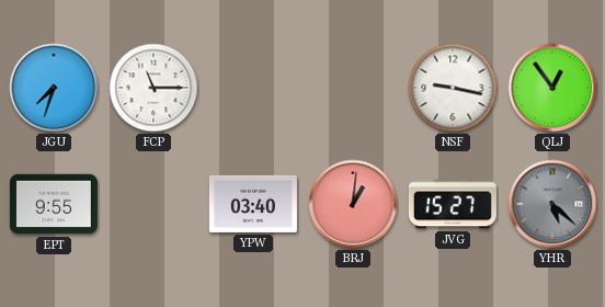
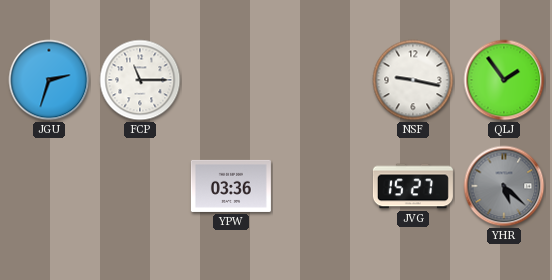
JGU: 7:33 -> 2:33
QLJ: 12:54 -> 1:54
EPT: 9:55 -> none
YPW: 03:40 -> 03:36
BRJ: 1:01 -> none
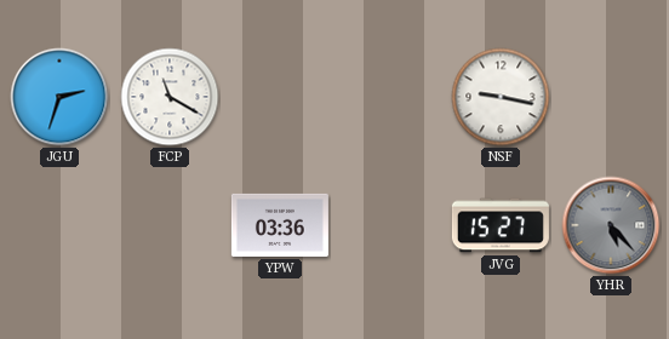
FCP: 11:15 -> 11:20
QLJ: 1:54 -> none
YHR: 5:22 -> 5:23
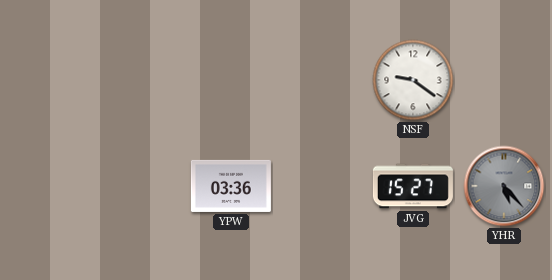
JGU: 2:33 -> none
FCP: 11:20 -> none
NSF: 9:17 -> 9:21
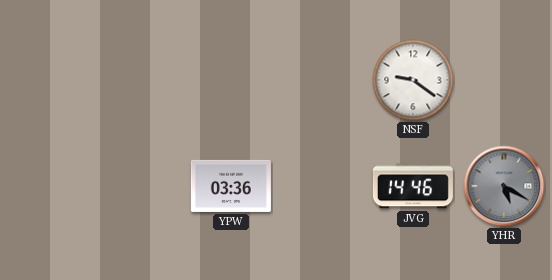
JVG: 15:27 -> 14:46
YHR: 5:23 -> 5:20
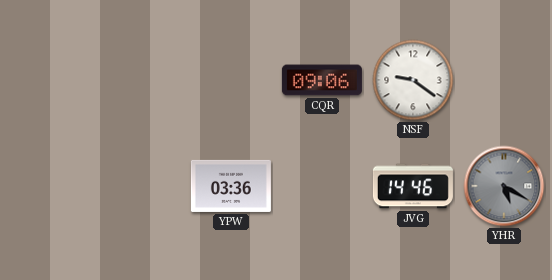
CQR: none -> 09:06
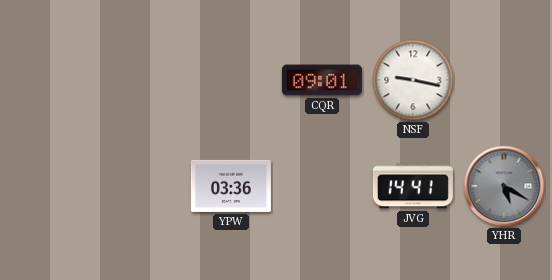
CQR: 09:06 -> 09:01
NSF: 9:21 -> 9:17
JVG: 14:46 -> 14:41
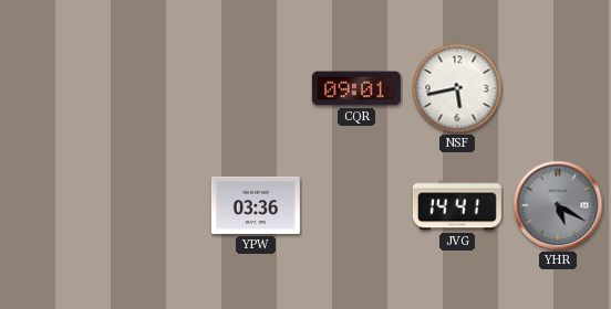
NSF: 9:17 -> 5:43
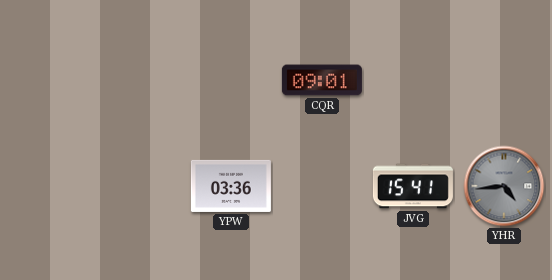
NSF: 5:43 -> none
JVG: 14:41 -> 15:41
YHR: 5:20 -> 4:44
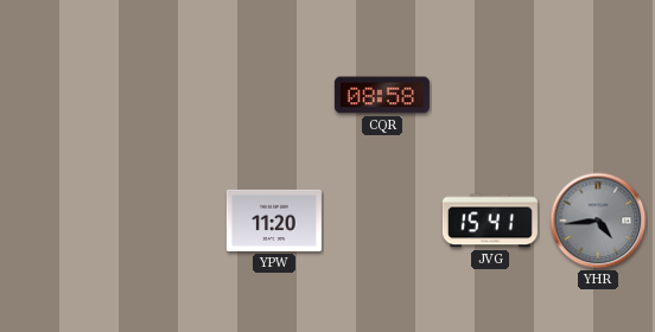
CQR: 09:01 -> 08:58
YPW: 03:36 -> 11:20
